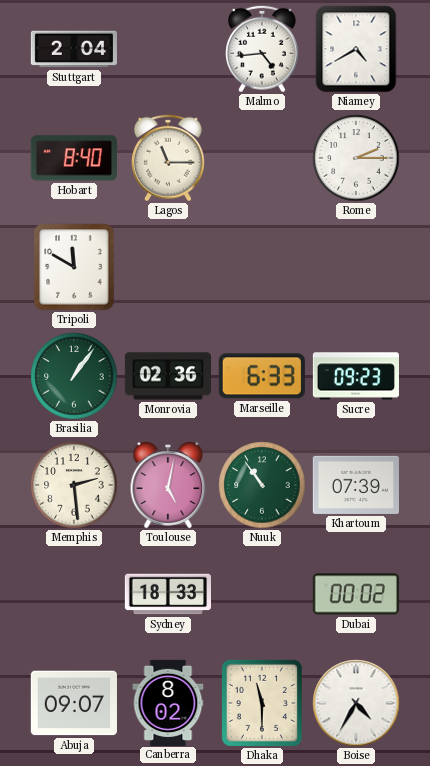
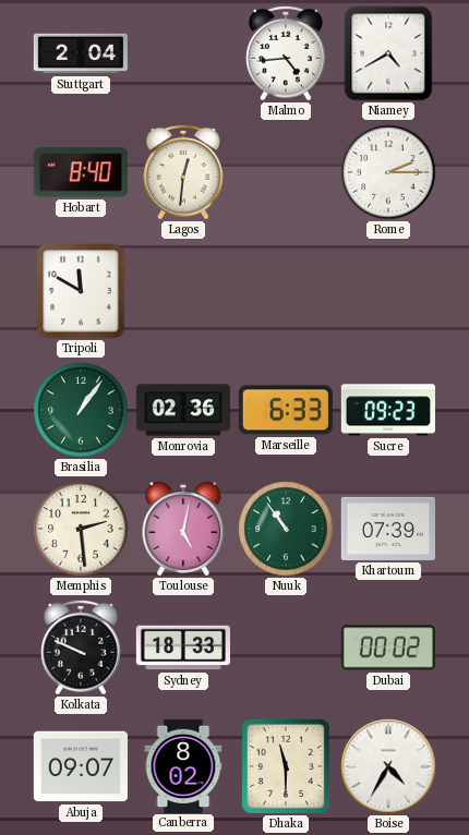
Lagos: 11:15 -> 12:31
Kolkata: none -> 9:49
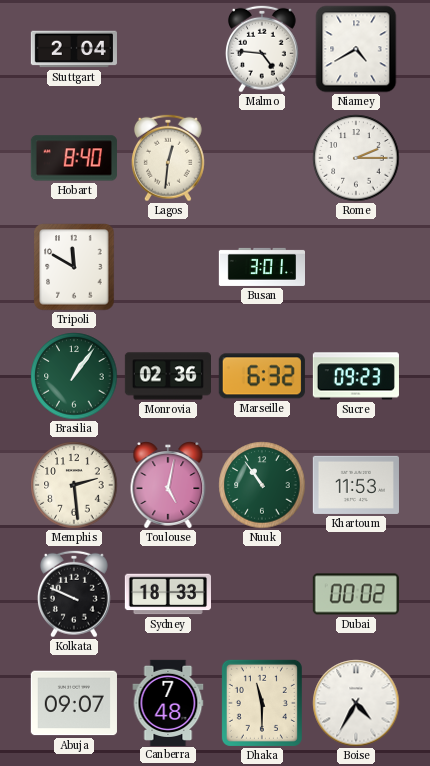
Malmo: 4:44 -> 4:46
Busan: none -> 3:01
Marseille: 6:33 -> 6:32
Khartoum: 07:39 -> 11:53
Canberra: 8:02 -> 7:48
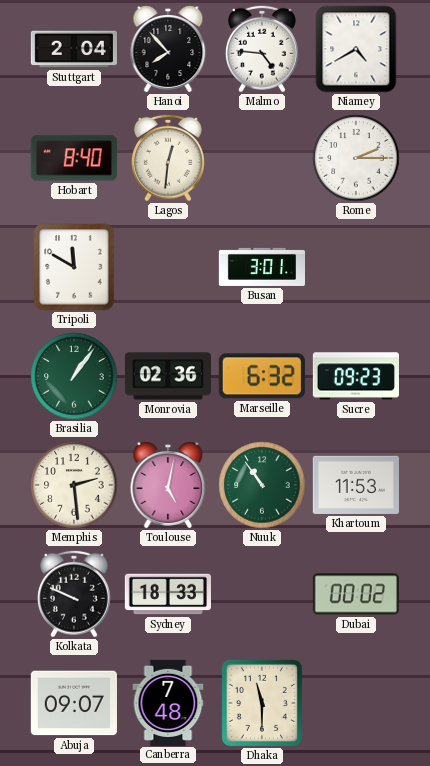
Hanoi: none -> 7:53
Boise: 4:35 -> none
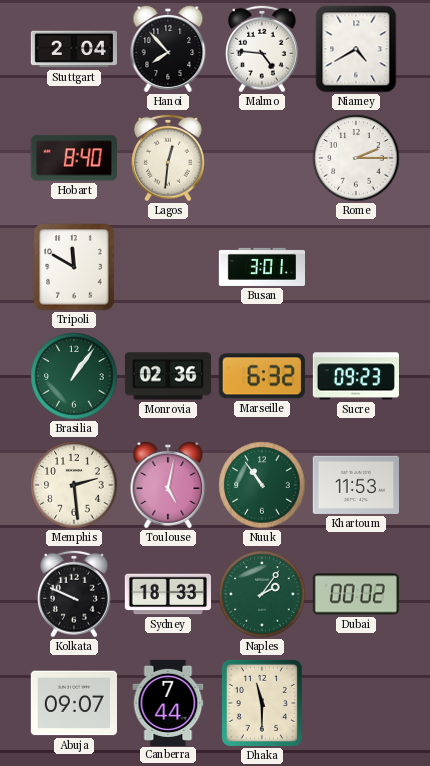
Naples: none -> 2:06
Canberra: 7:48 -> 7:44
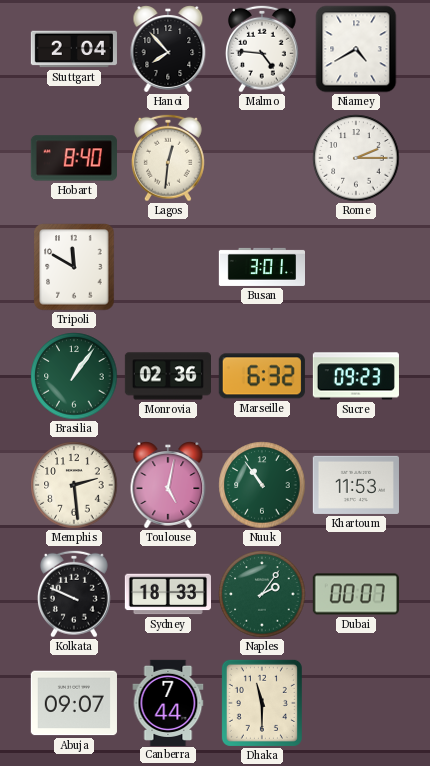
Dubai: 00:02 -> 00:07
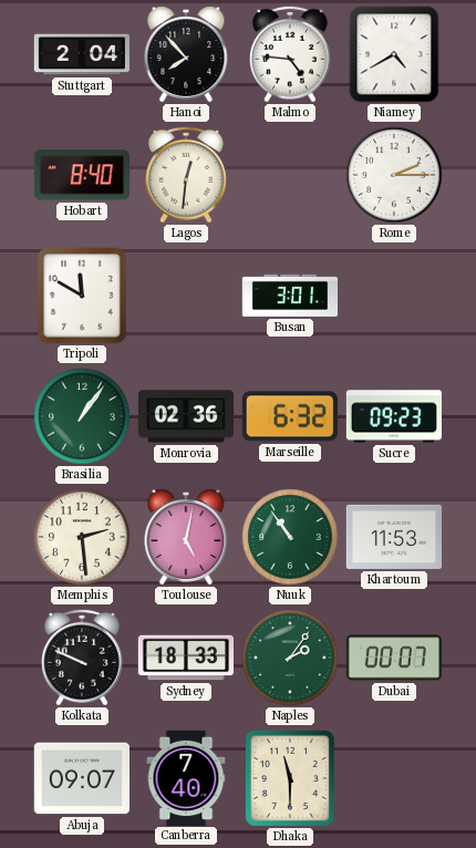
Canberra: 7:44 -> 7:40
